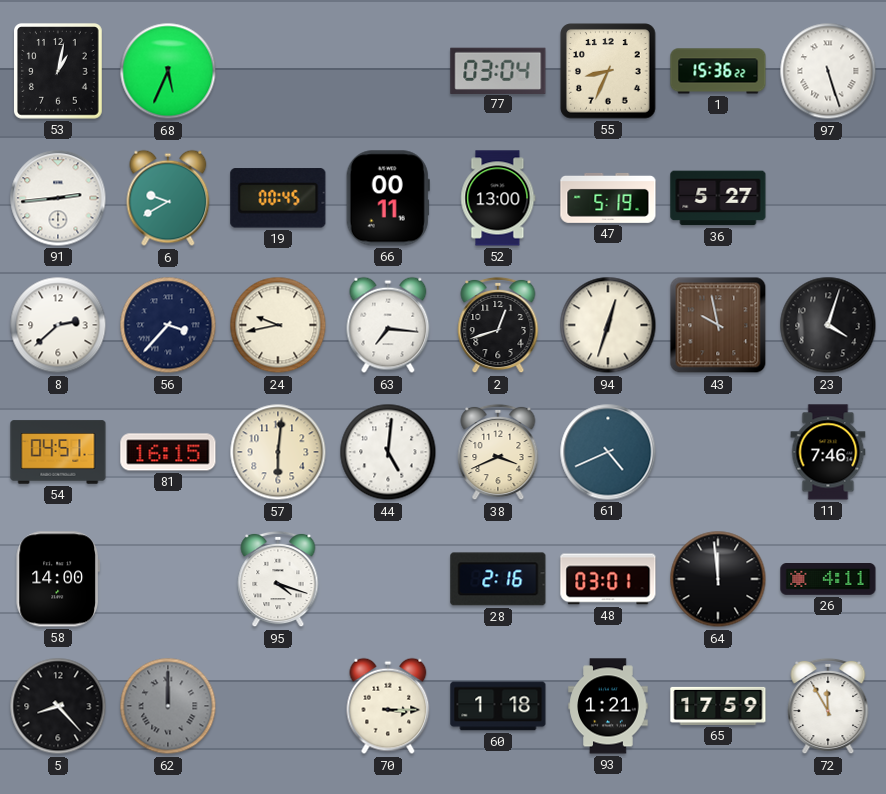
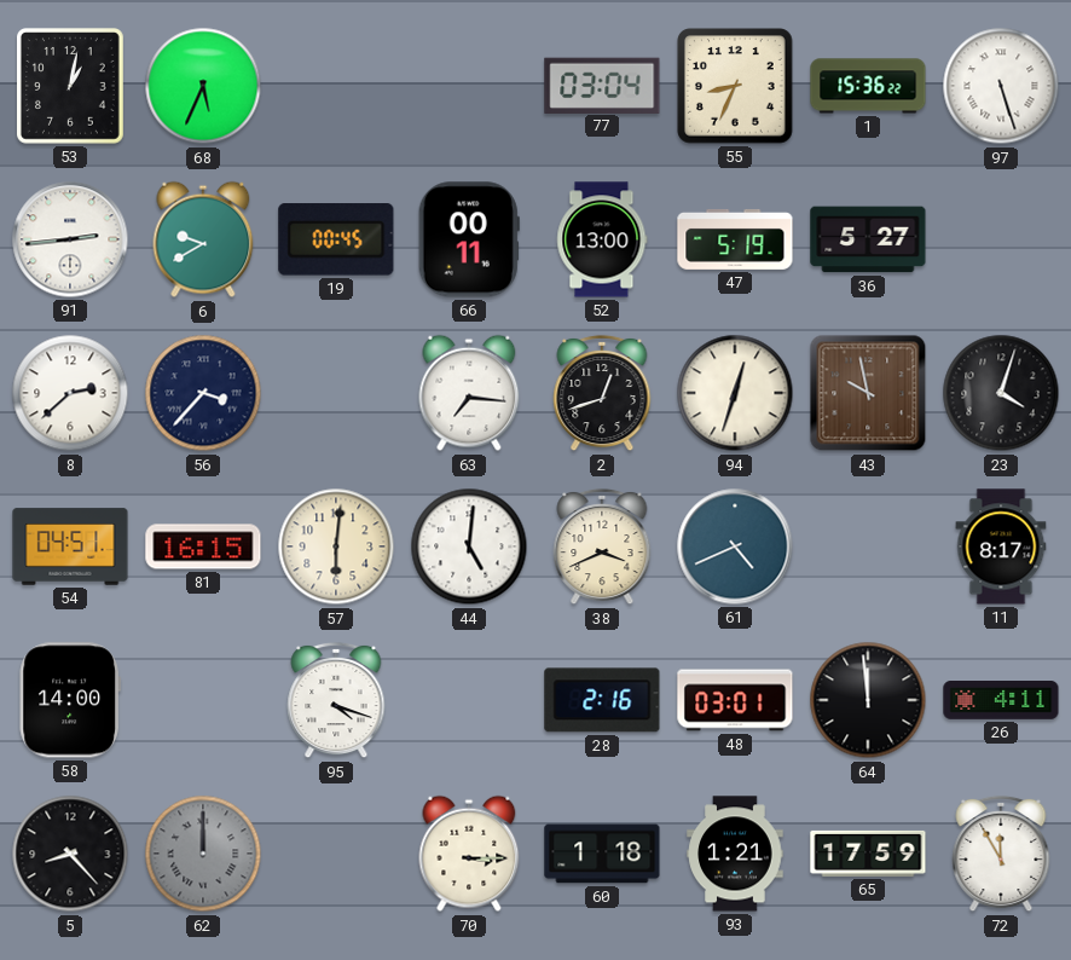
24: 9:43 -> none
11: 7:46 -> 8:17
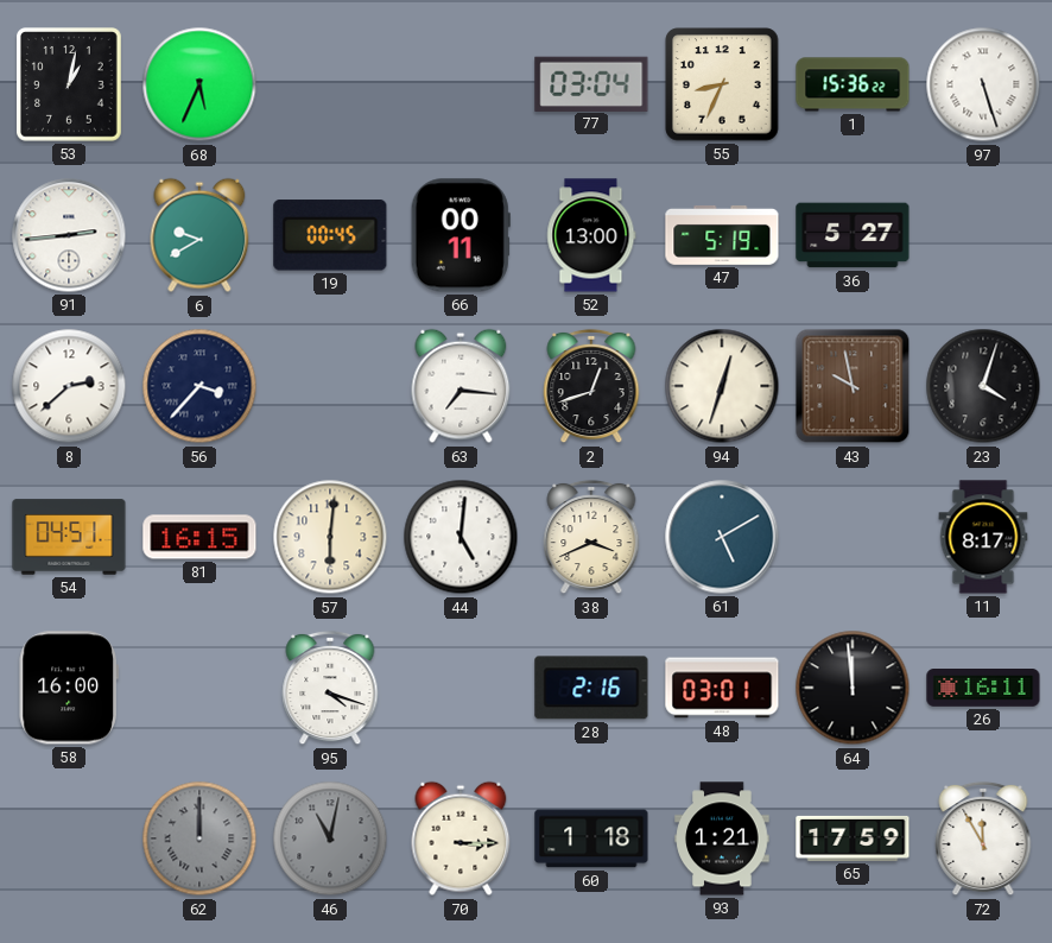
61: 4:41 -> 5:10
58: 14:00 -> 16:00
26: 4:11 -> 16:11
5: 8:23 -> none
46: none -> 11:02
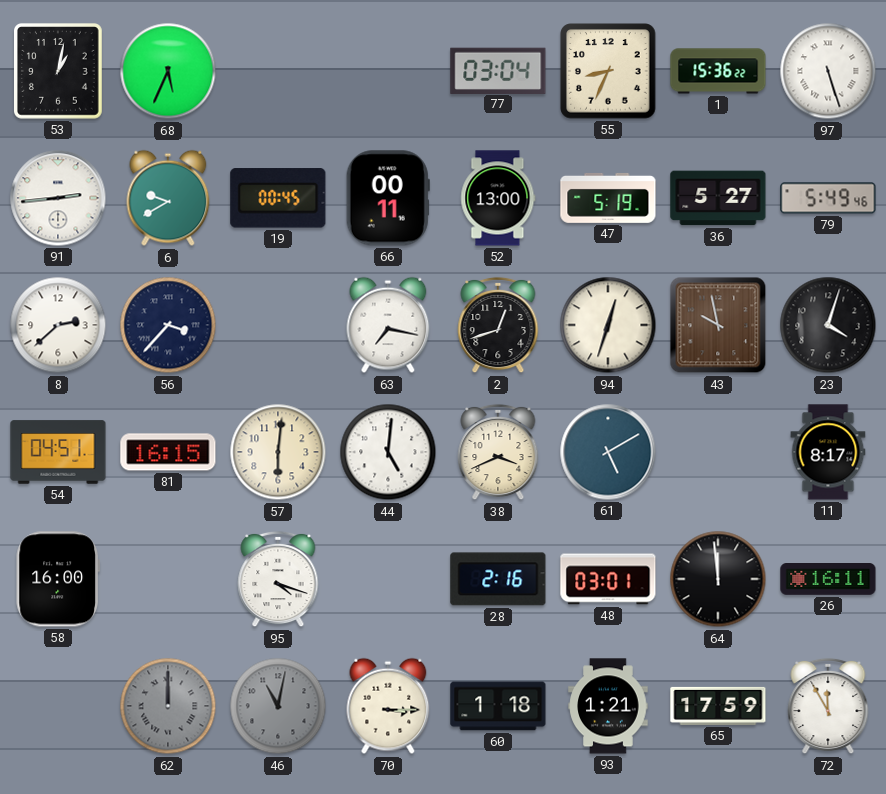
79: none -> 5:49
63: 7:16 -> 7:17
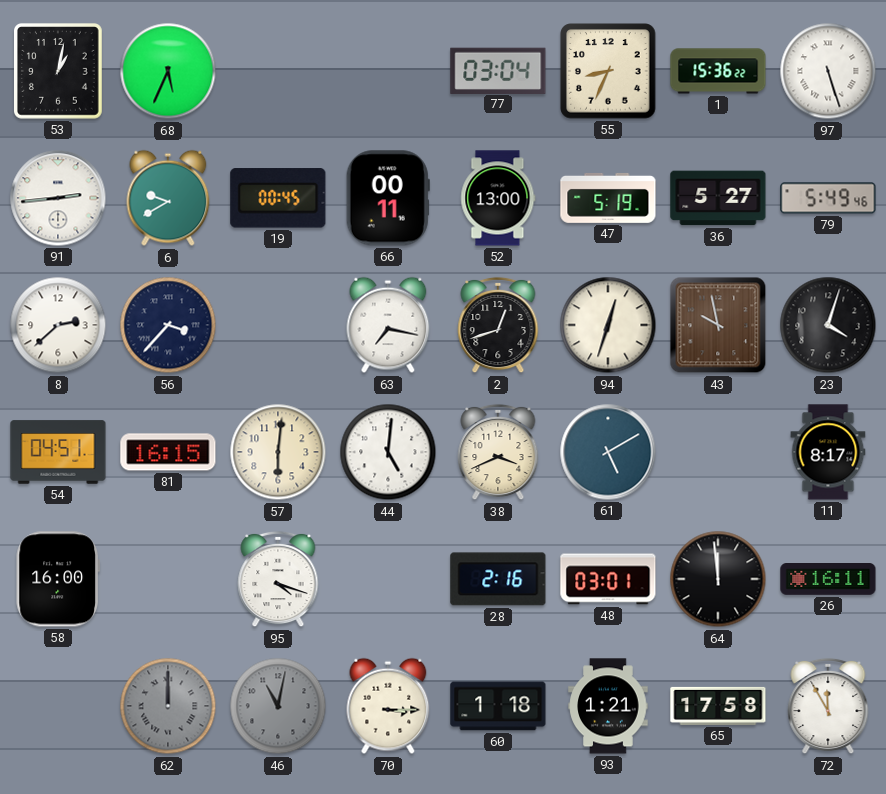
65: 17:59 -> 17:58
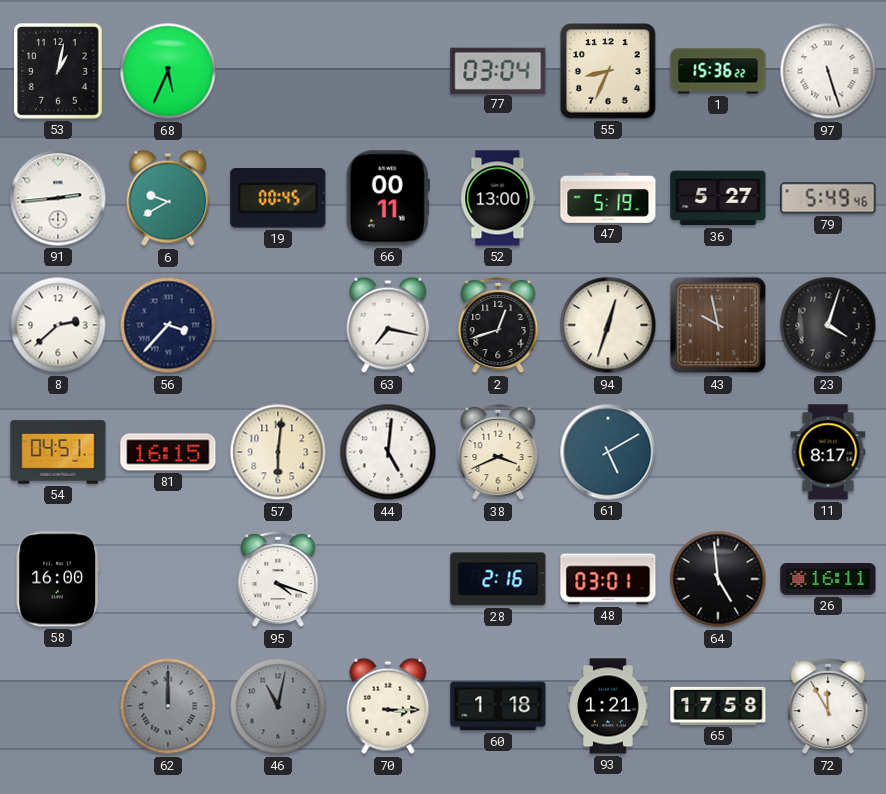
64: 11:59 -> 4:59
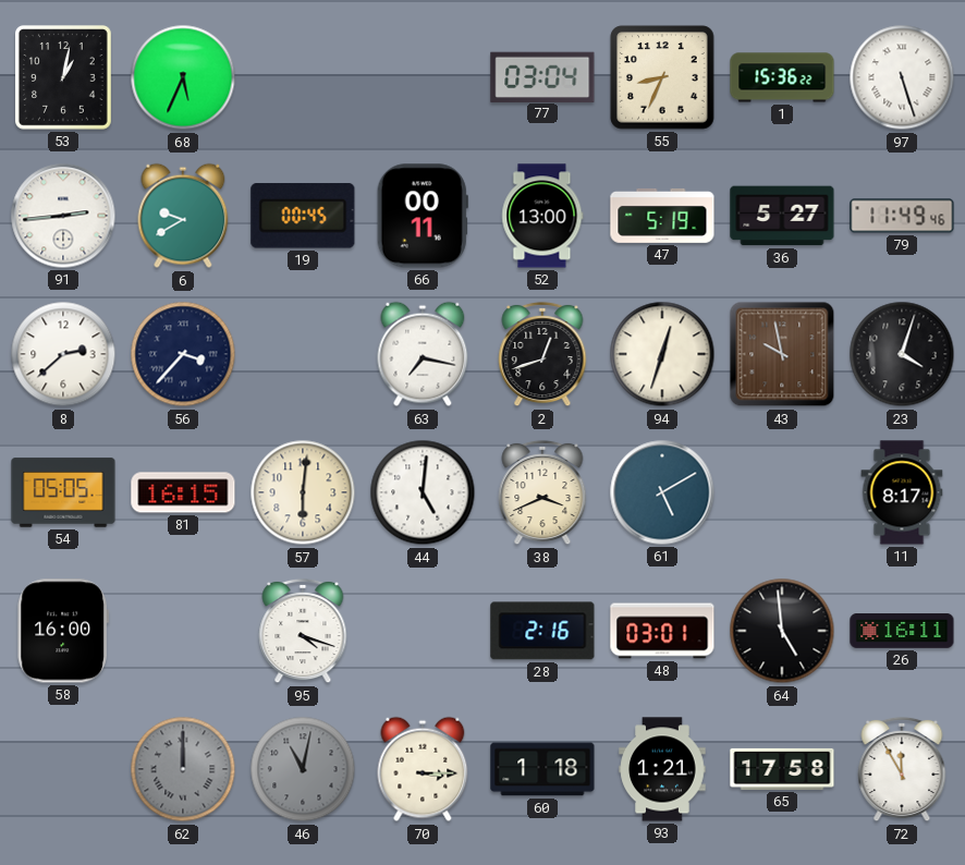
79: 5:49 -> 11:49
54: 04:51 -> 05:05
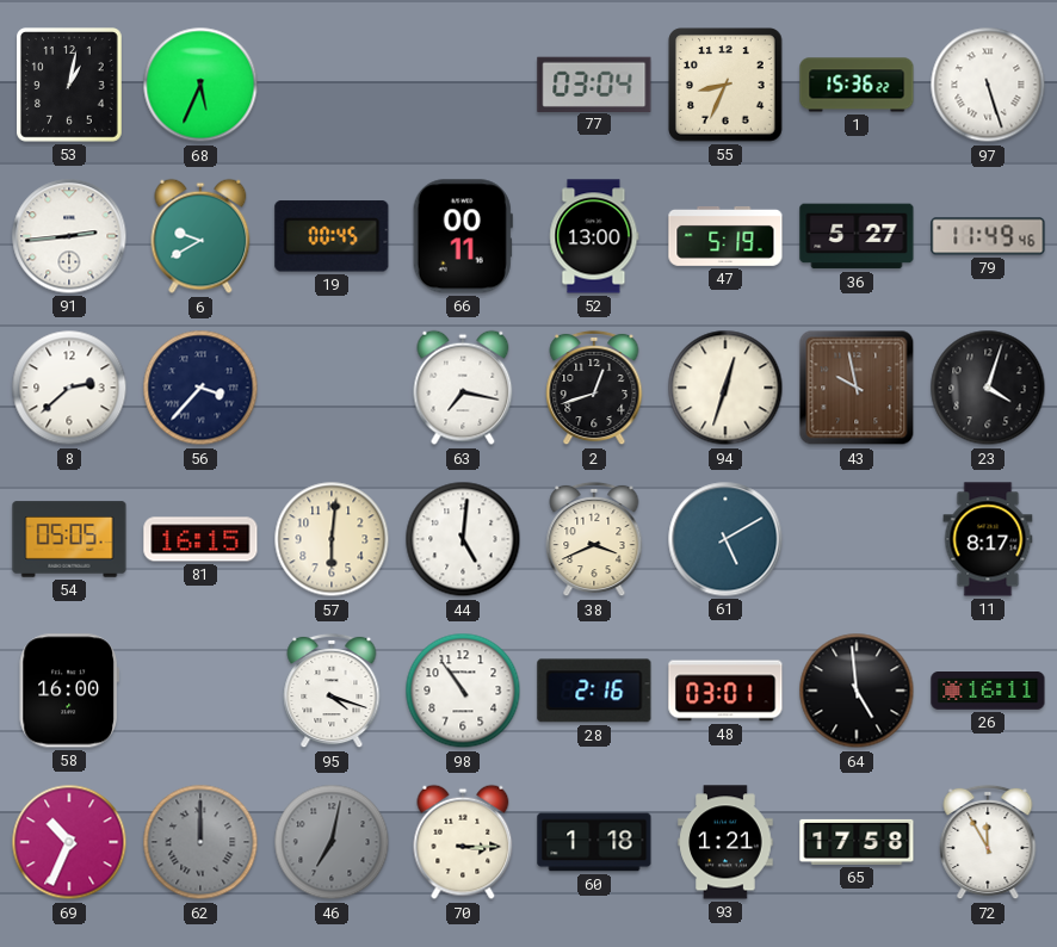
98: none -> 10:54
69: none -> 10:34
46: 11:02 -> 7:02
